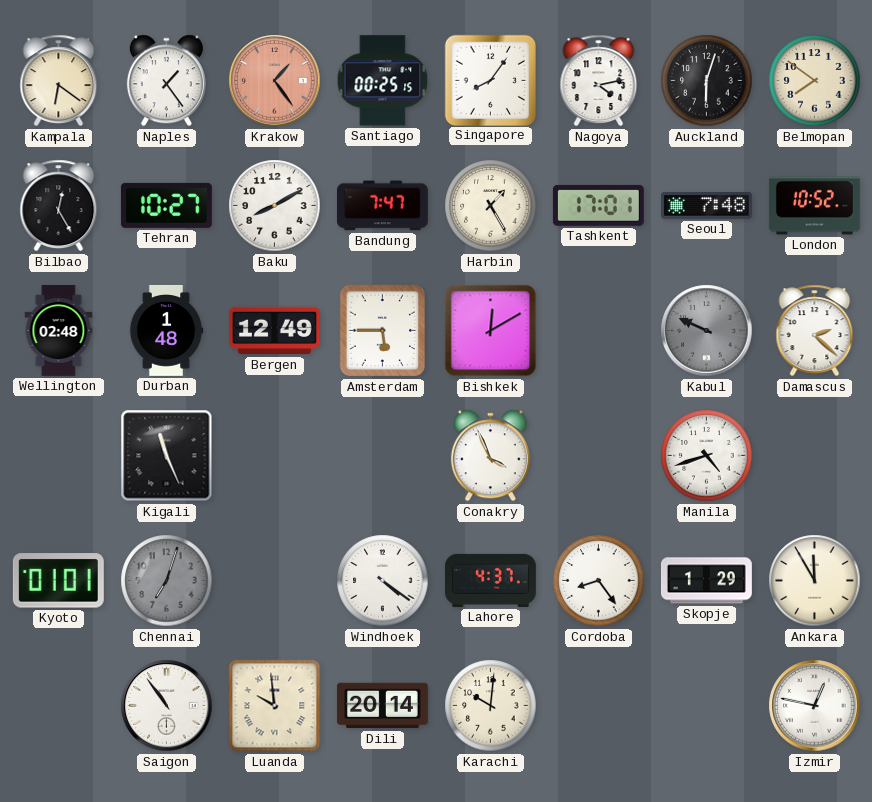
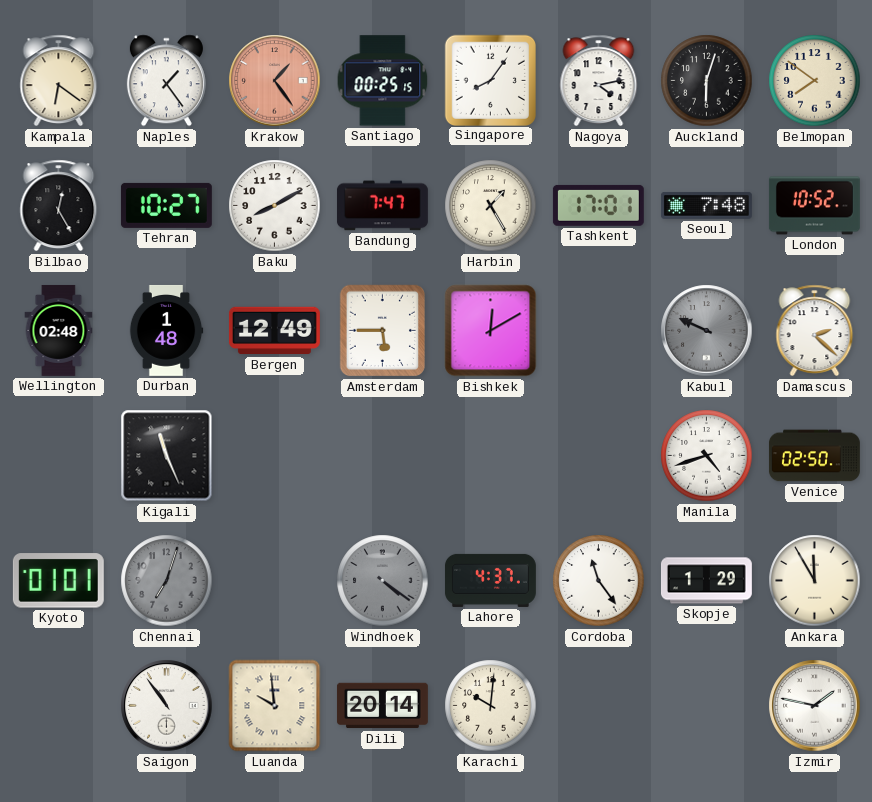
Conakry: 3:56 -> none
Venice: none -> 02:50
Windhoek dial: white -> grey
Cordoba: 8:24 -> 11:24
Izmir: 12:47 -> 1:47
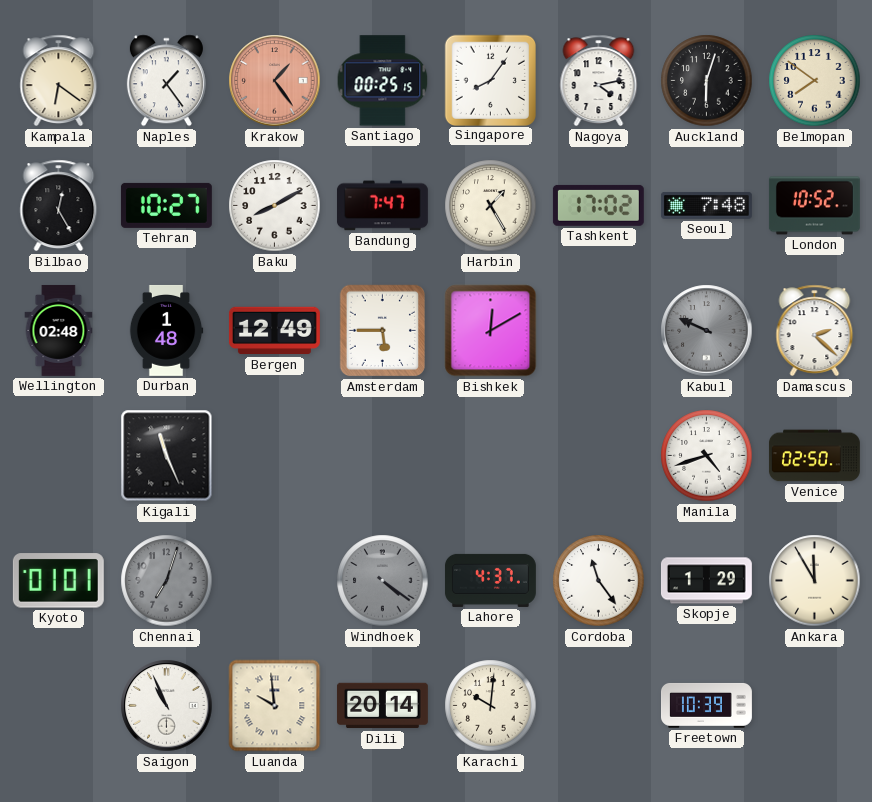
Tashkent: 17:01 -> 17:02
Saigon: 10:54 -> 10:56
Freetown: none -> 10:39
Izmir: 1:47 -> none
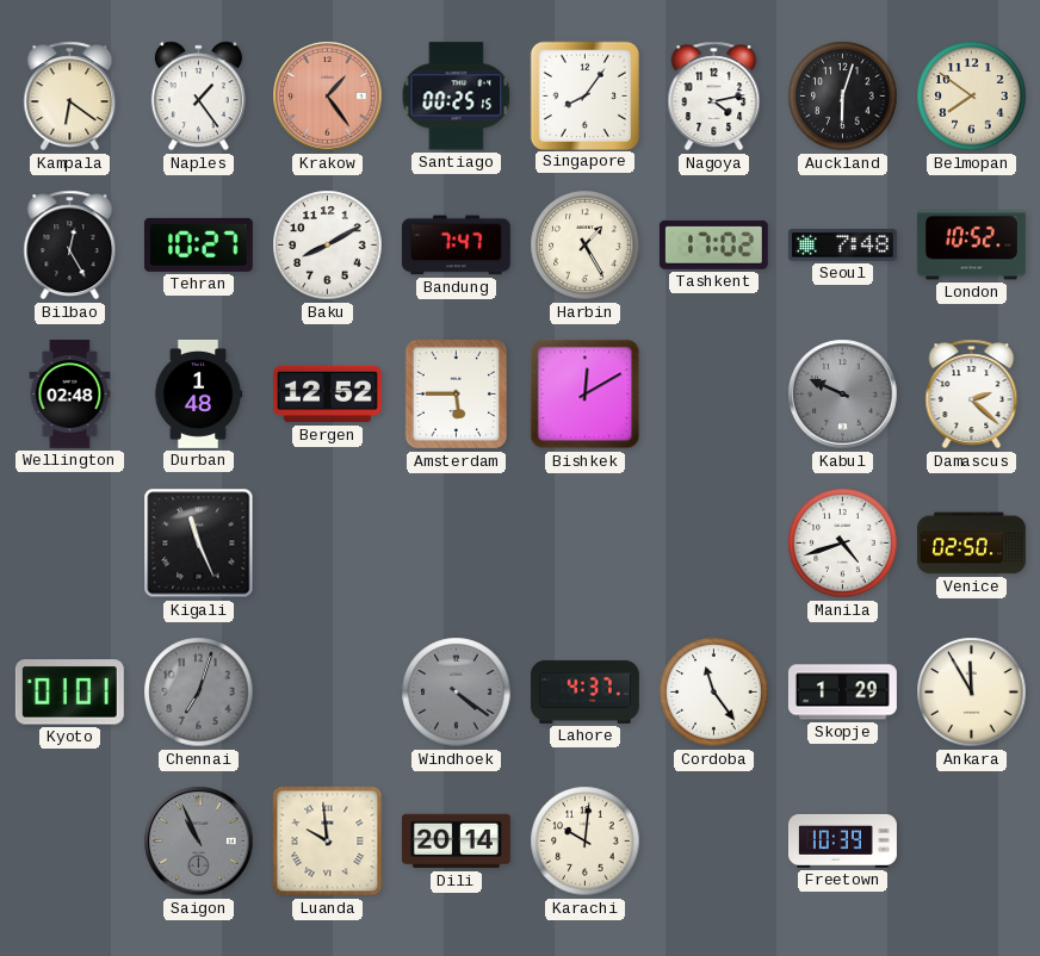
Bergen: 12:49 -> 12:52
Saigon dial: white -> grey
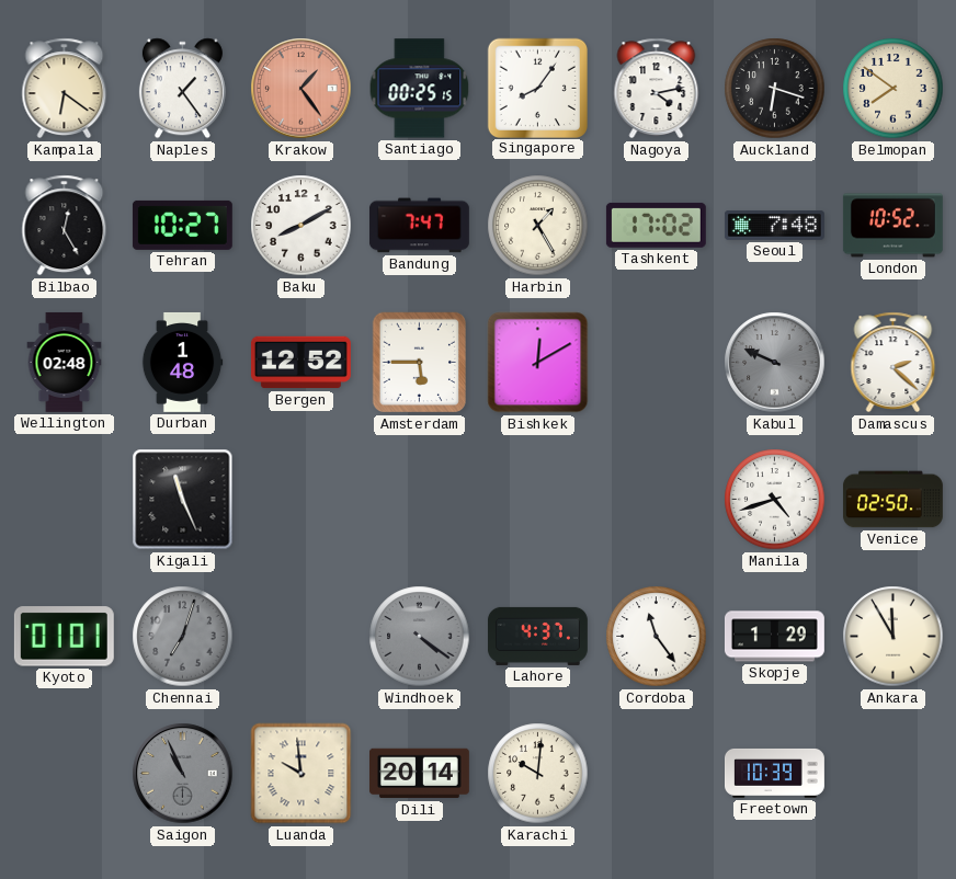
Auckland: 6:03 -> 6:18
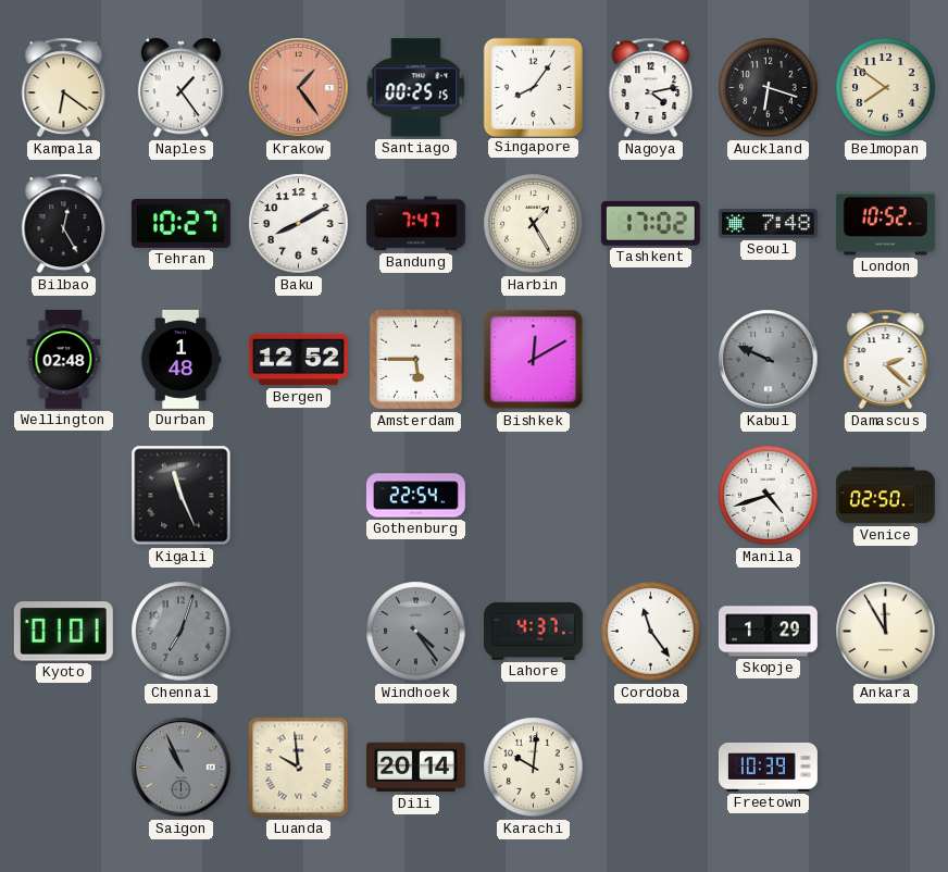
Gothenburg: none -> 22:54
Windhoek: 4:21 -> 4:24
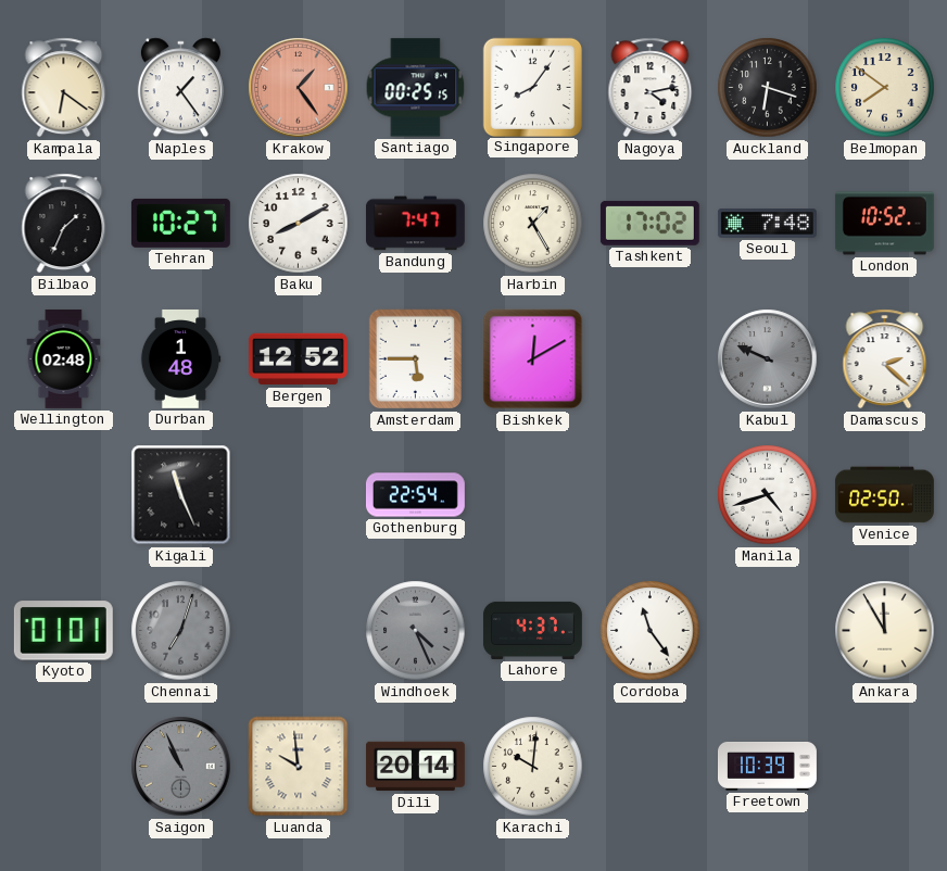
Bilbao: 12:25 -> 1:34
Windhoek: 4:24 -> 4:26
Skopje: 1:29 -> none
